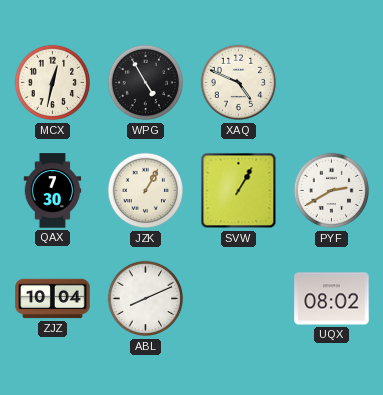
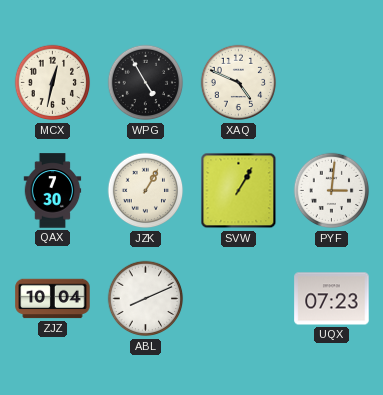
PYF: 2:40 -> 3:01
UQX: 08:02 -> 07:23
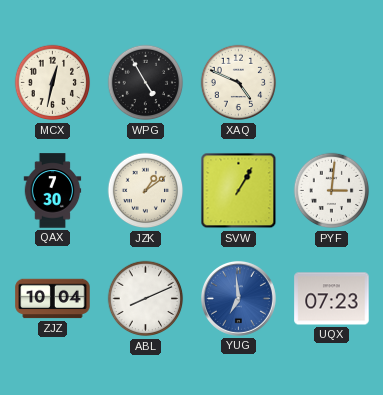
JZK: 1:05 -> 1:09
YUG: none -> 6:59
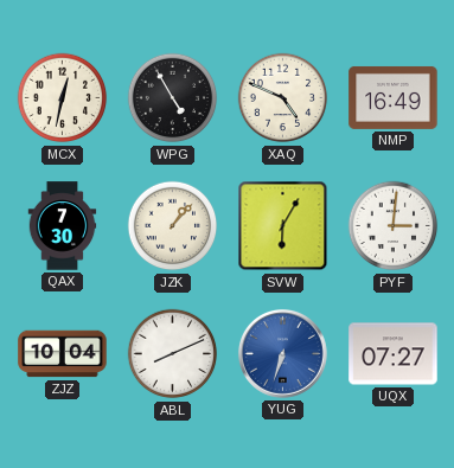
NMP: none -> 16:49
JZK: 1:09 -> 1:07
SVW: 1:05 -> 6:05
YUG: 6:59 -> 6:33
UQX: 07:23 -> 07:27
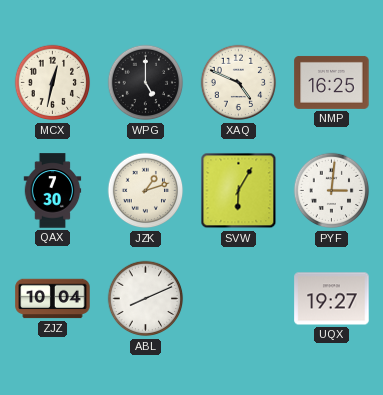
WPG: 4:55 -> 5:00
NMP: 16:49 -> 16:25
JZK: 1:07 -> 1:12
YUG: 6:33 -> none
UQX: 07:27 -> 19:27
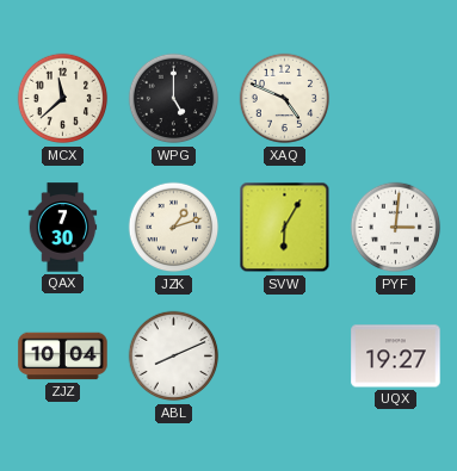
MCX: 12:32 -> 11:38
NMP: 16:25 -> none
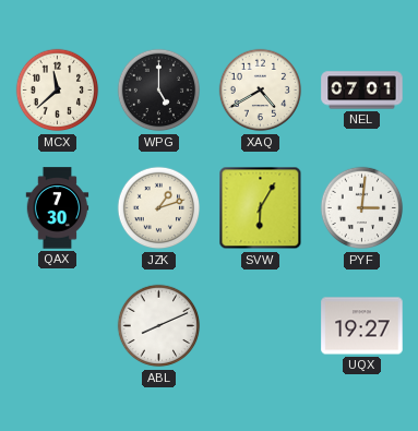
XAQ: 4:49 -> 4:40
NEL: none -> 07:01
ZJZ: 10:04 -> none
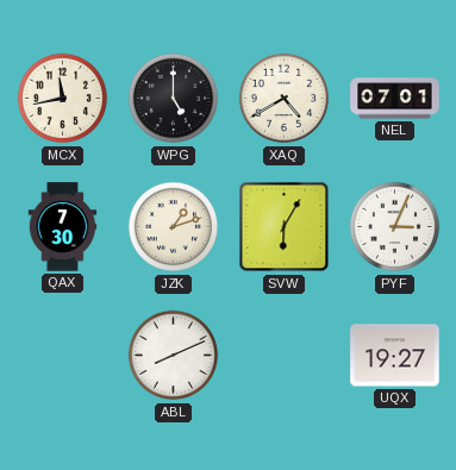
MCX: 11:38 -> 11:43
PYF: 3:01 -> 3:04
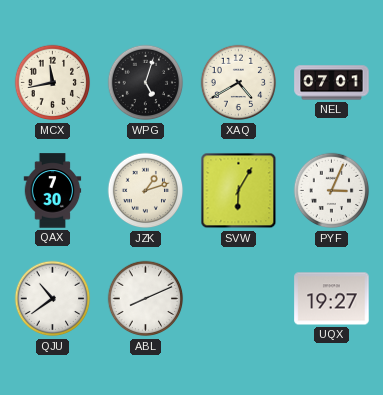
WPG: 5:00 -> 5:03
QJU: none -> 10:39
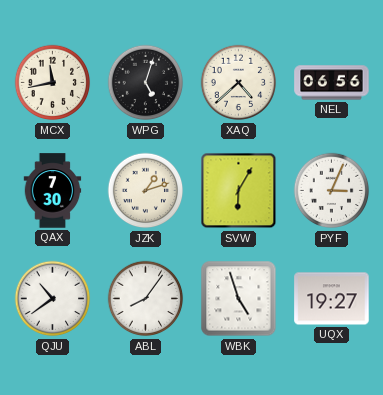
XAQ: 4:40 -> 4:38
NEL: 07:01 -> 06:56
ABL: 8:11 -> 8:06
WBK: none -> 4:57
